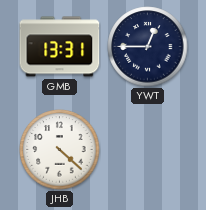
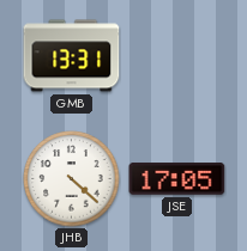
YWT: 12:45 -> none
JSE: none -> 17:05
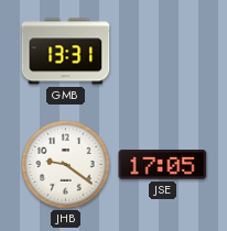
JHB: 4:22 -> 9:21
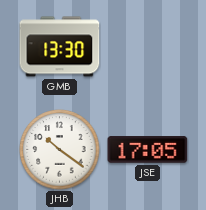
GMB: 13:31 -> 13:30
JHB: 9:21 -> 10:21
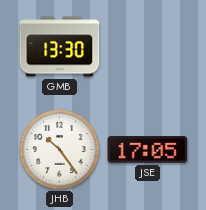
JHB: 10:21 -> 10:24
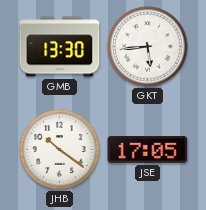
GKT: none -> 5:44
JHB: 10:24 -> 10:21
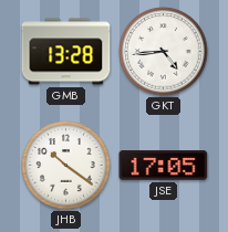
GMB: 13:30 -> 13:28
GKT: 5:44 -> 4:44
